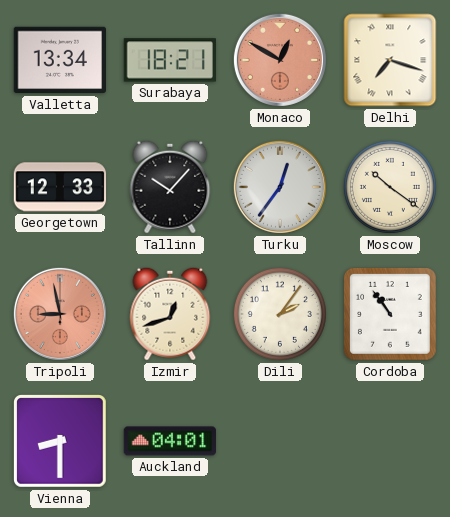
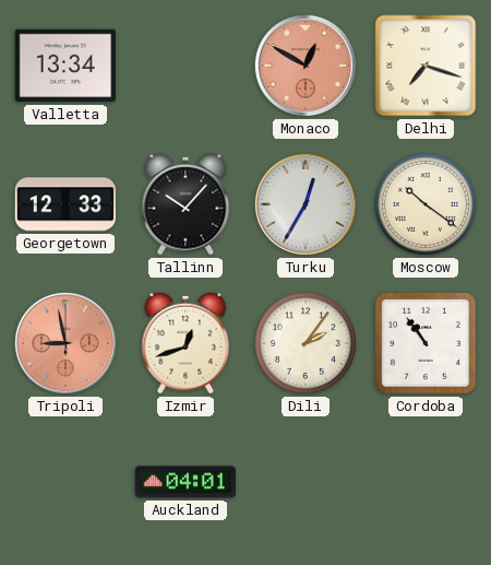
Surabaya: 18:21 -> none
Turku: 12:36 -> 12:35
Vienna: 8:30 -> none
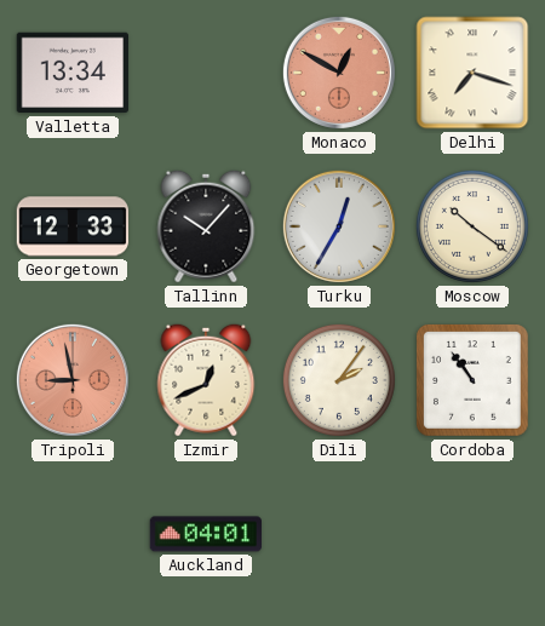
Izmir: 12:42 -> 12:41
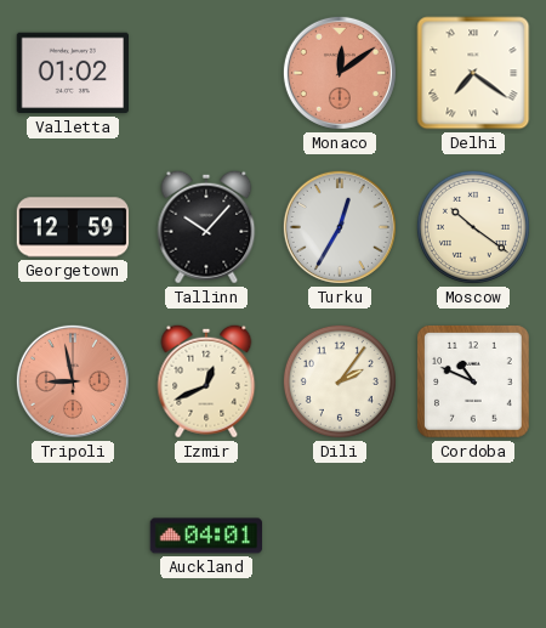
Valletta: 13:34 -> 01:02
Monaco: 12:50 -> 12:09
Delhi: 7:18 -> 7:21
Georgetown: 12:33 -> 12:59
Cordoba: 10:54 -> 10:49
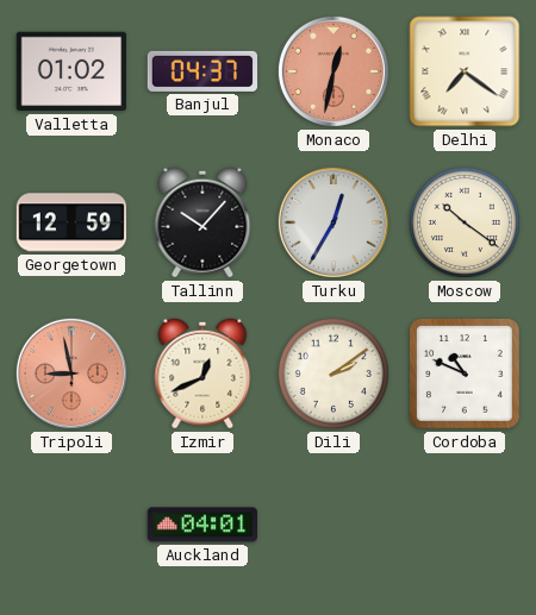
Banjul: none -> 04:37
Monaco: 12:09 -> 12:32
Dili: 2:06 -> 2:09
